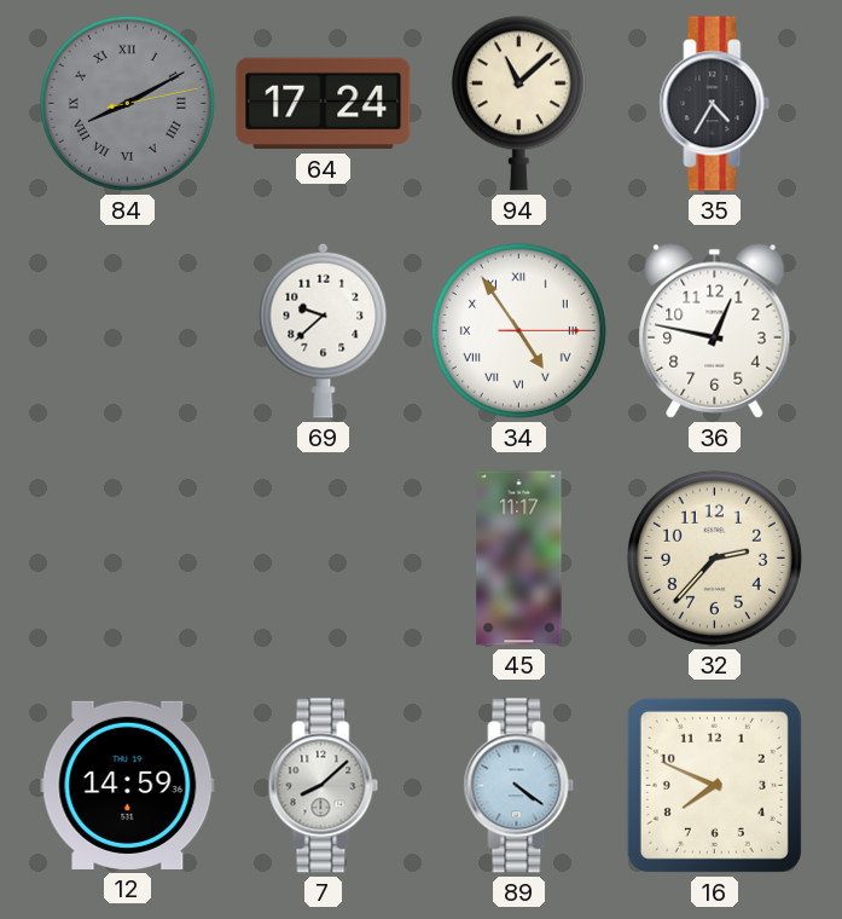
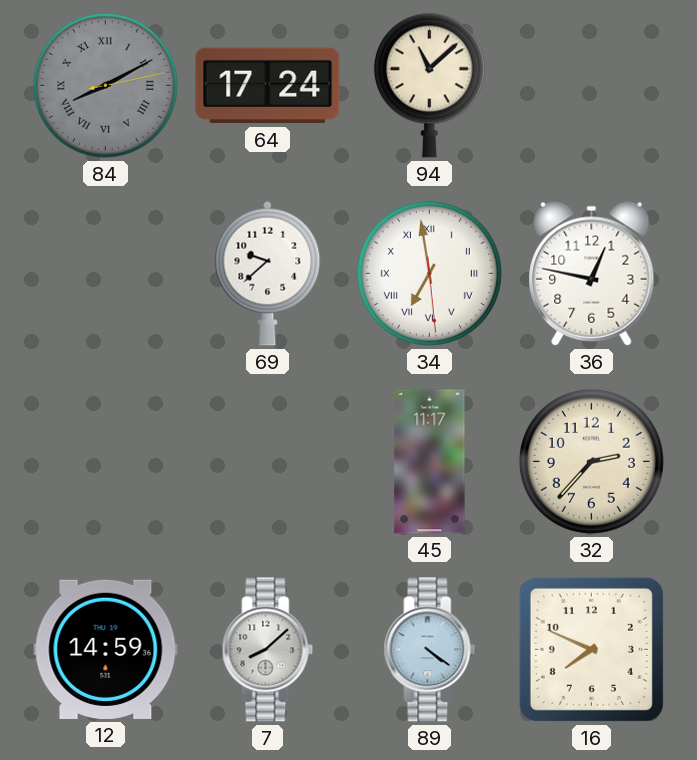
35: 4:35 -> none
34: 4:54 -> 6:58
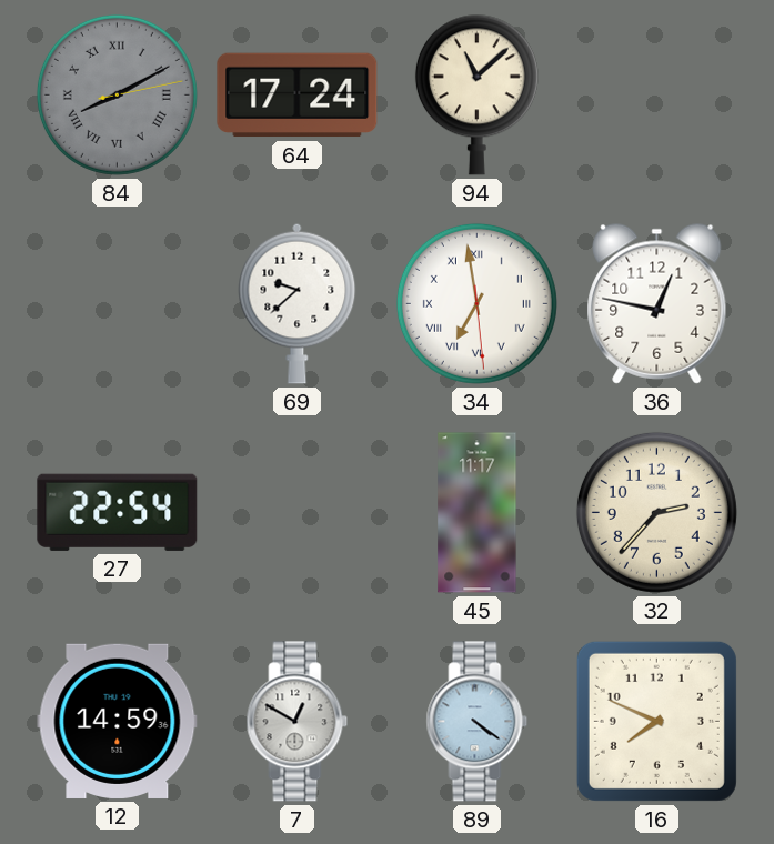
27: none -> 22:54
7: 8:08 -> 12:50
